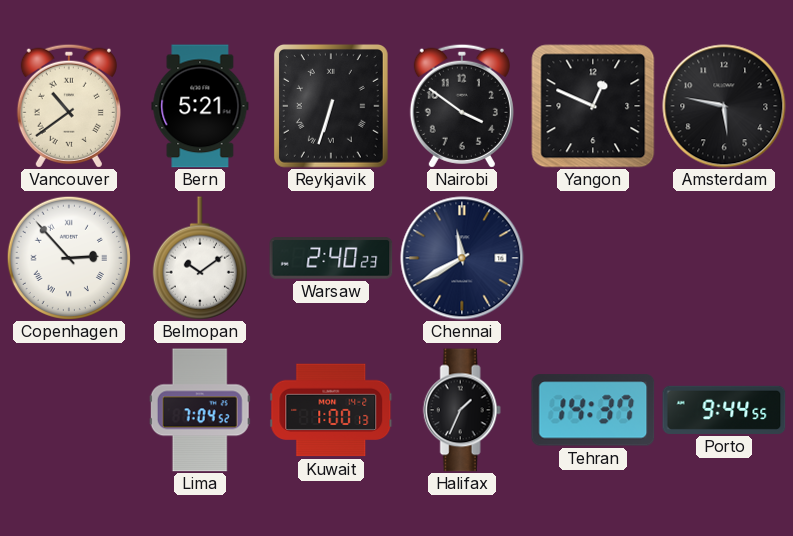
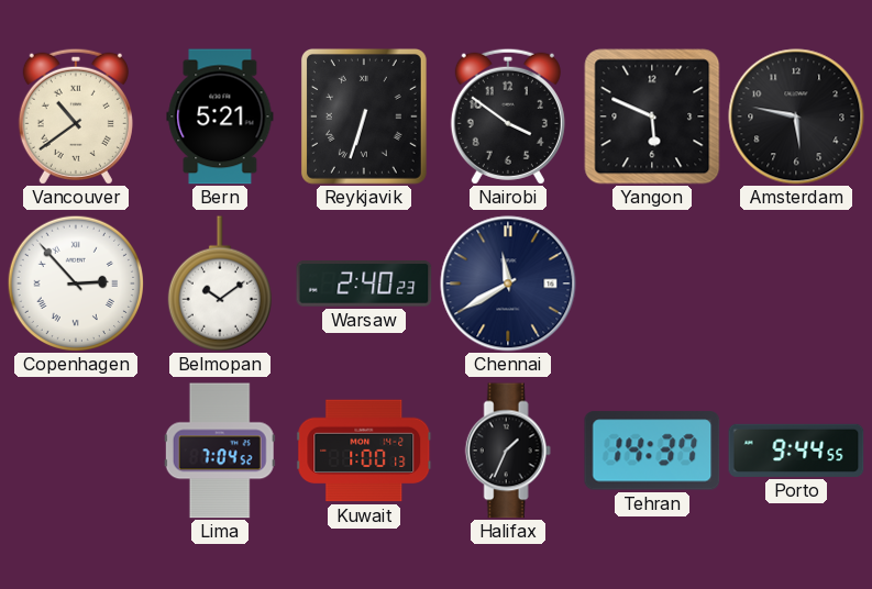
Yangon: 12:49 -> 5:49
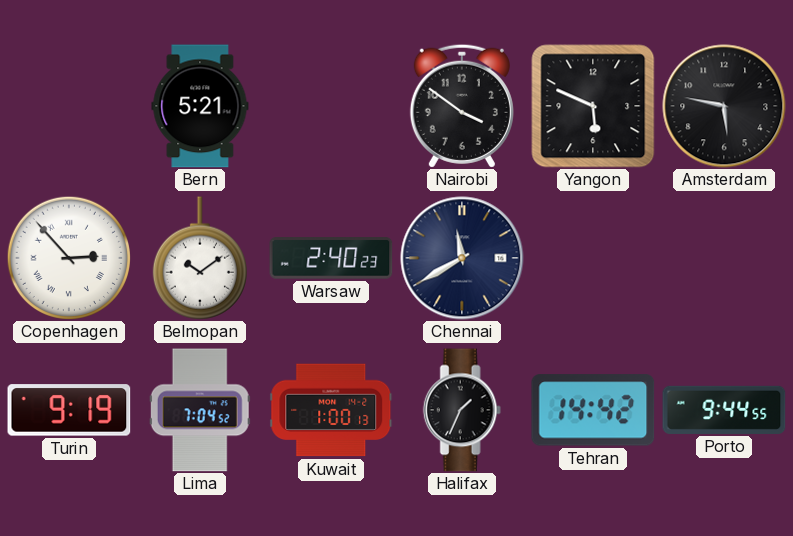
Vancouver: 10:39 -> none
Reykjavik: 6:33 -> none
Turin: none -> 9:19
Tehran: 14:37 -> 14:42
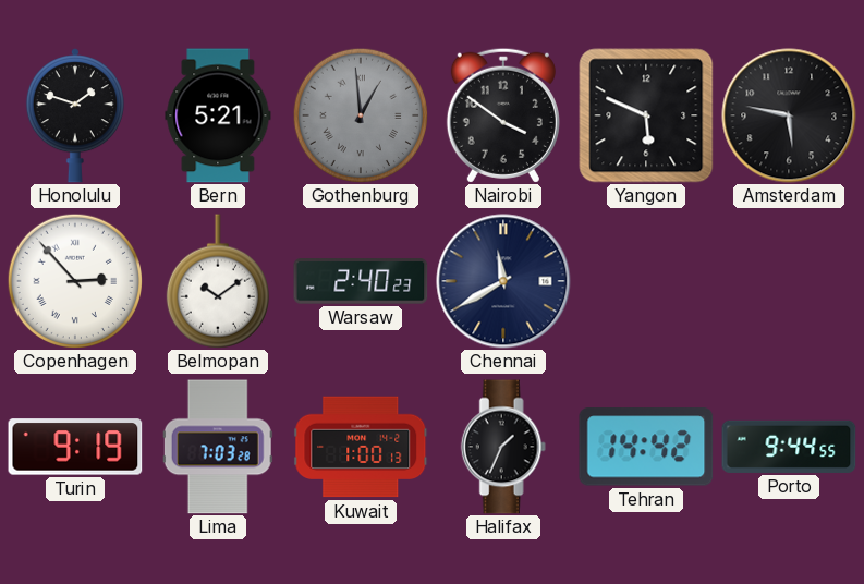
Honolulu: none -> 1:48
Gothenburg: none -> 12:59
Lima: 7:04 -> 7:03
